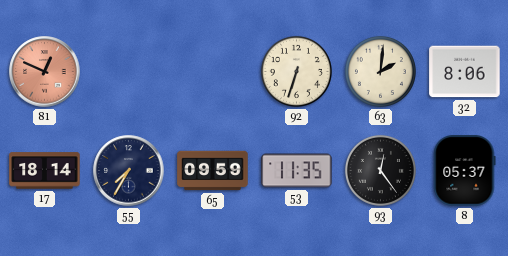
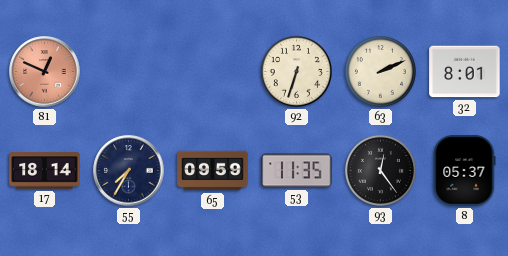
63: 2:01 -> 2:11
32: 8:06 -> 8:01
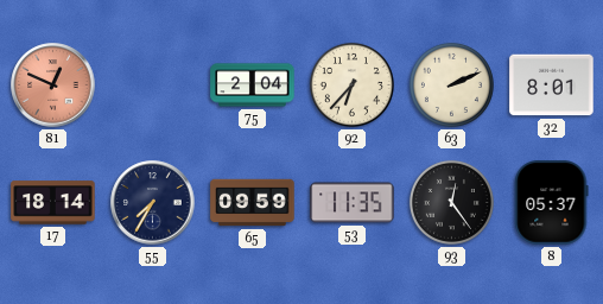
75: none -> 2:04
92: 6:33 -> 6:37
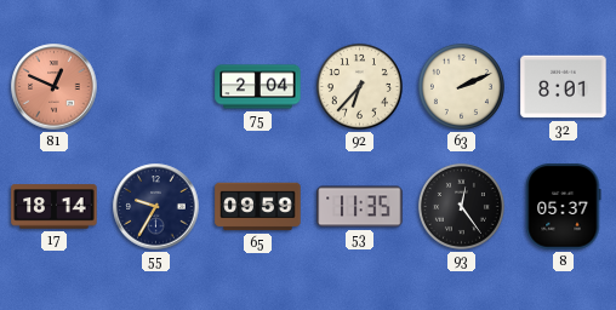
55: 7:35 -> 9:35
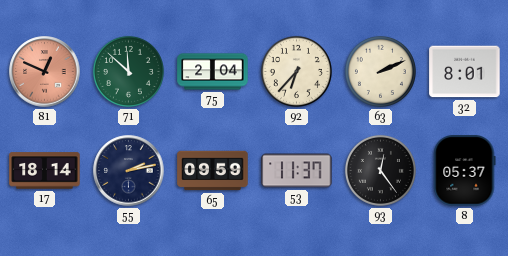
71: none -> 11:52
55: 9:35 -> 2:13
53: 11:35 -> 11:37
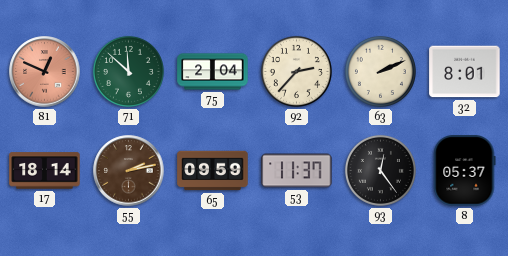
92: 6:37 -> 2:37
55 dial: navy -> brown
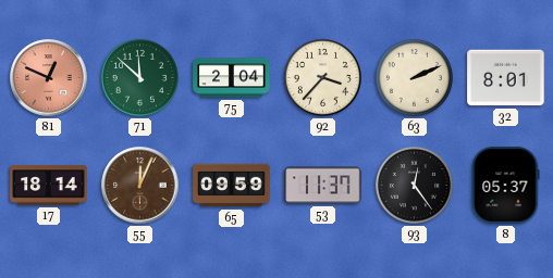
92: 2:37 -> 3:37
55: 2:13 -> 12:04
